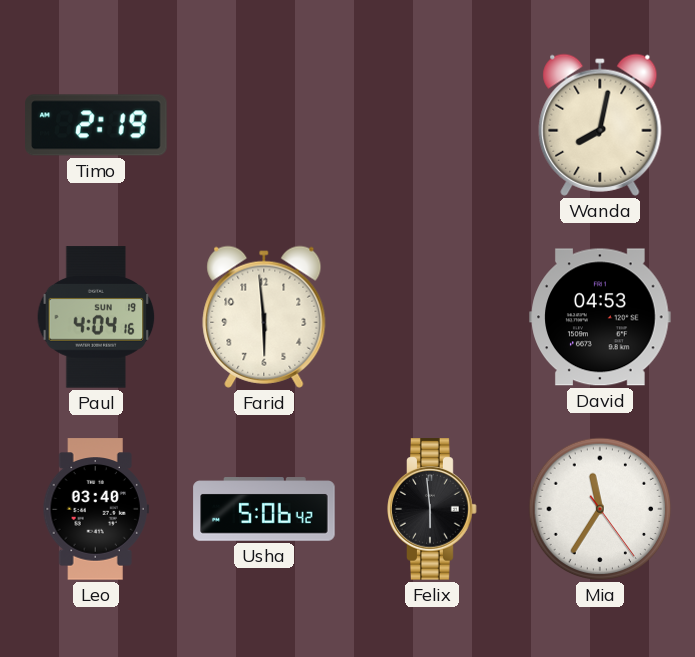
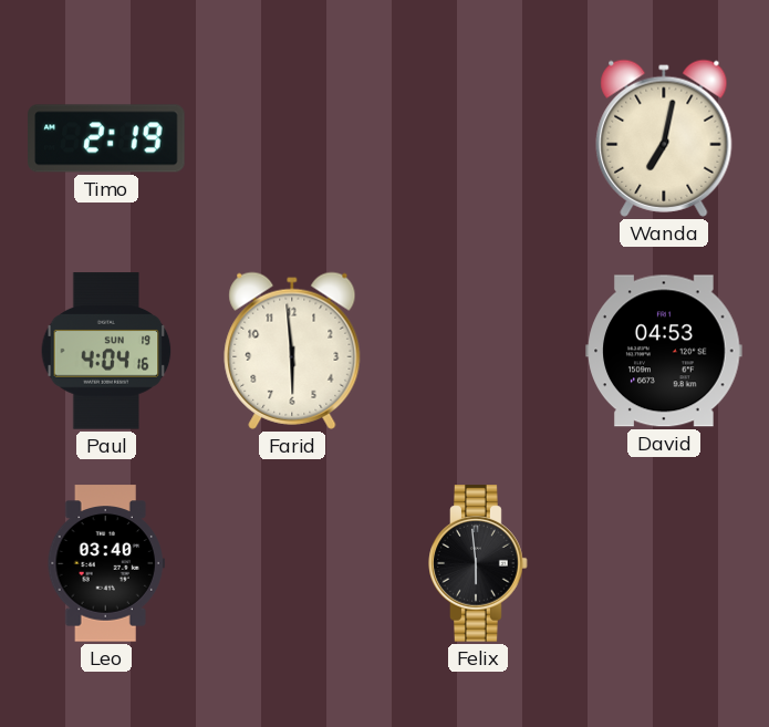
Wanda: 8:02 -> 7:02
Usha: 5:06 -> none
Mia: 11:35 -> none
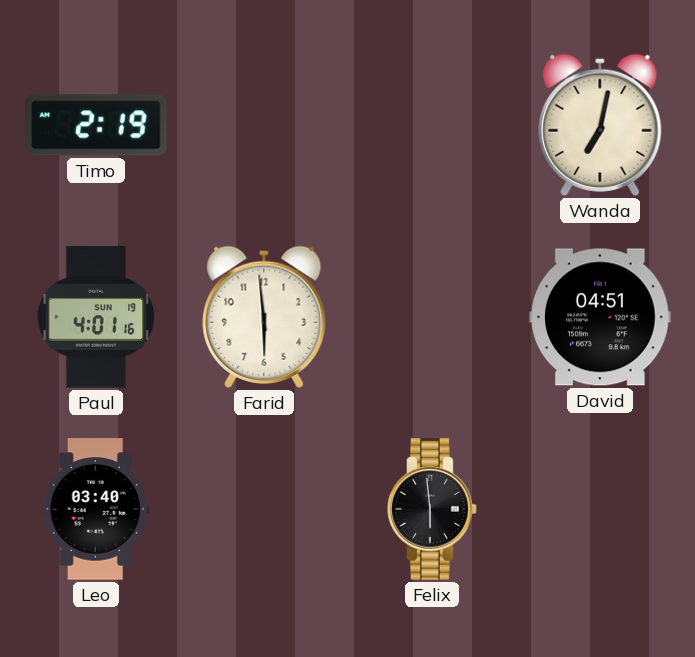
Paul: 4:04 -> 4:01
David: 04:53 -> 04:51
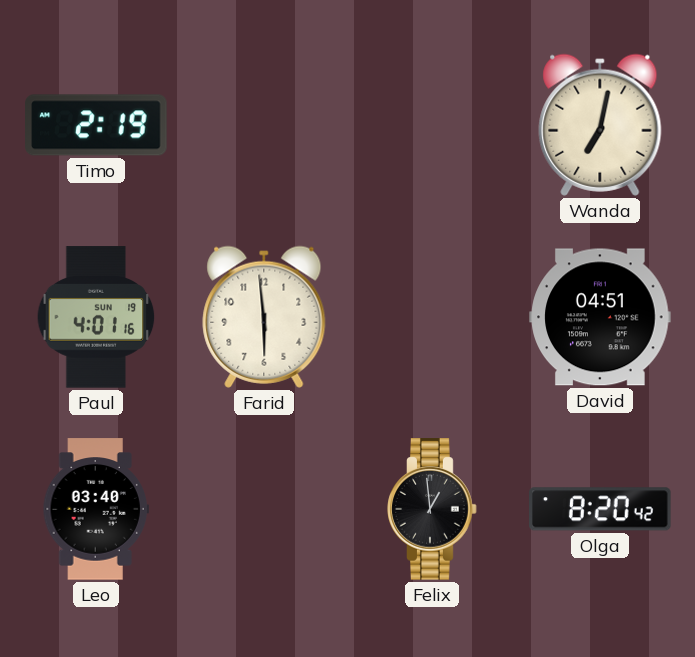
Felix: 5:59 -> 12:59
Olga: none -> 8:20
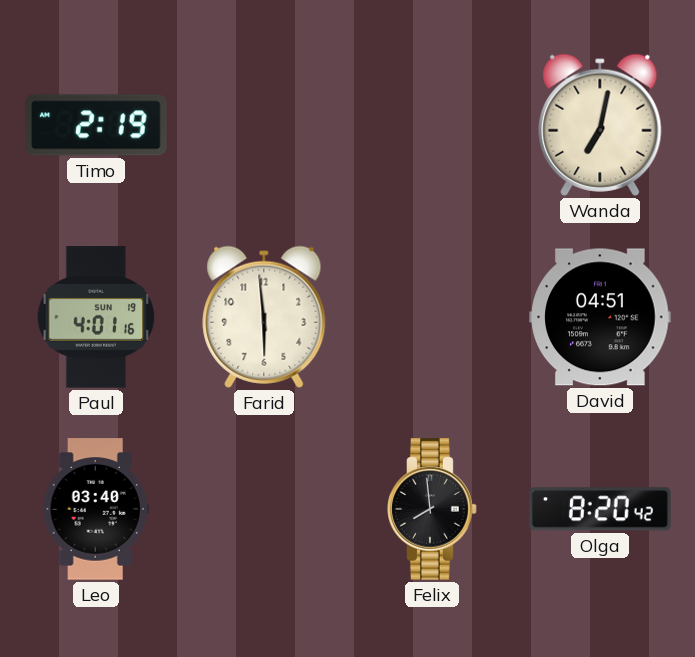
Felix: 12:59 -> 7:59
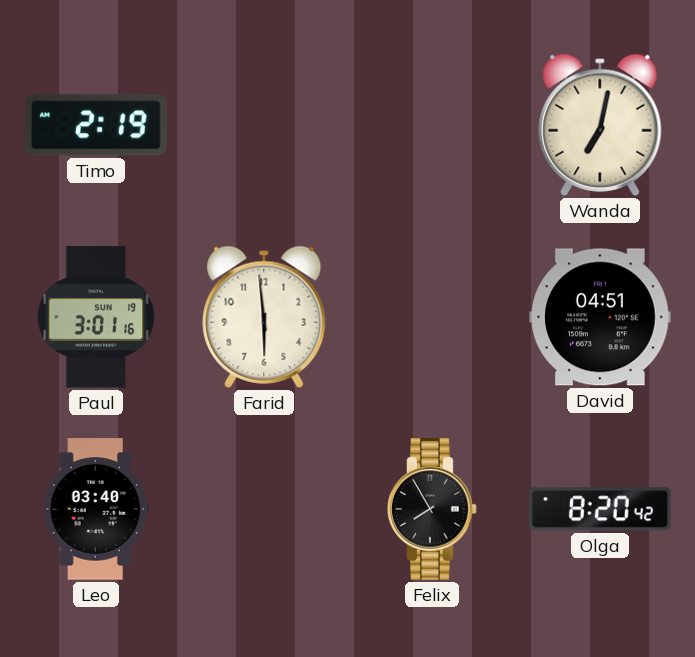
Paul: 4:01 -> 3:01
Felix: 7:59 -> 7:55
